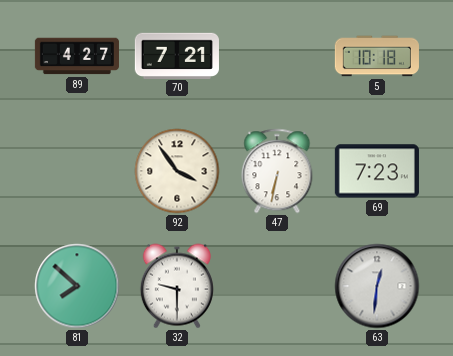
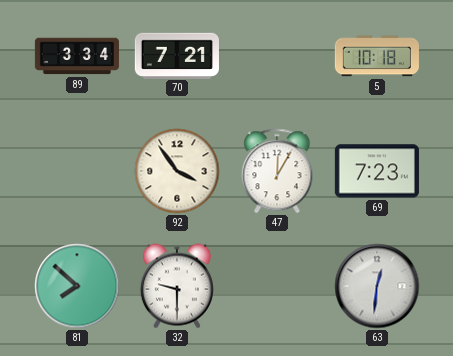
89: 4:27 -> 3:34
47: 6:32 -> 12:05
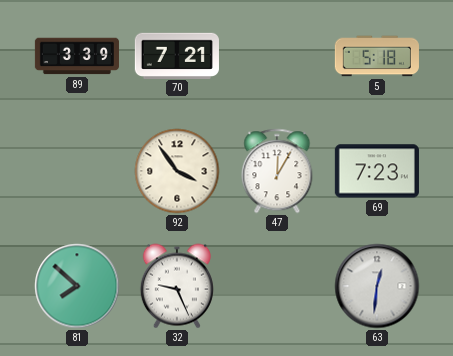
89: 3:34 -> 3:39
5: 10:18 -> 5:18
32: 9:30 -> 9:26
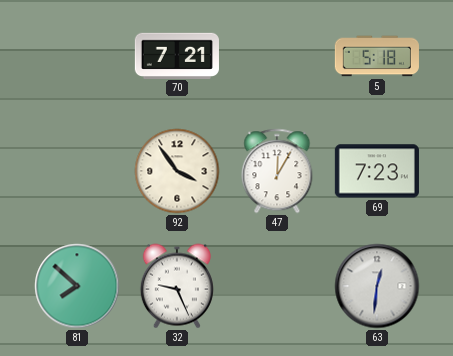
89: 3:39 -> none
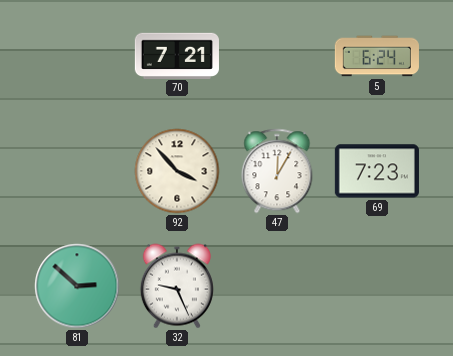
5: 5:18 -> 6:24
92: 3:54 -> 3:53
81: 7:52 -> 2:52
63: 12:31 -> none
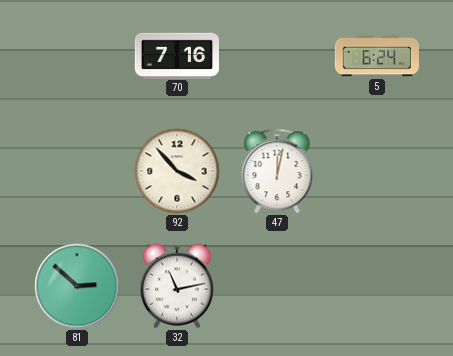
70: 7:21 -> 7:16
47: 12:05 -> 12:02
69: 7:23 -> none
32: 9:26 -> 11:13
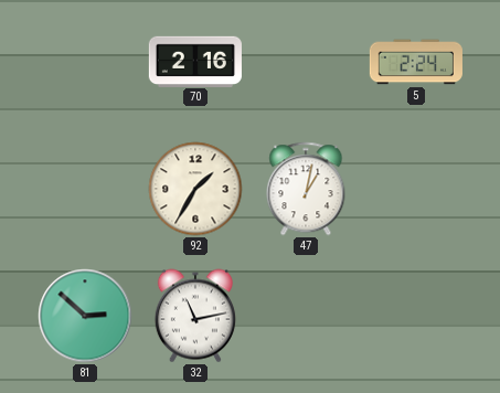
70: 7:16 -> 2:16
5: 6:24 -> 2:24
92: 3:53 -> 1:35
47: 12:02 -> 1:02
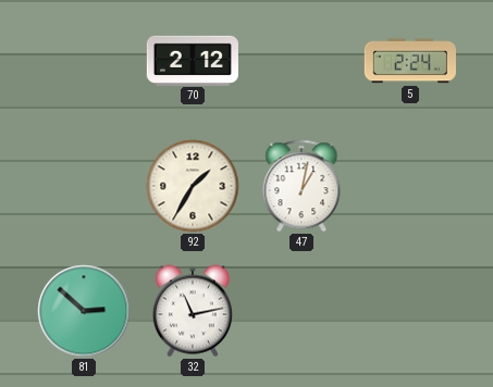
70: 2:16 -> 2:12
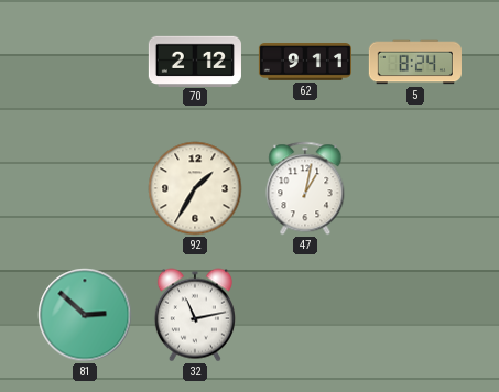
62: none -> 9:11
5: 2:24 -> 8:24
